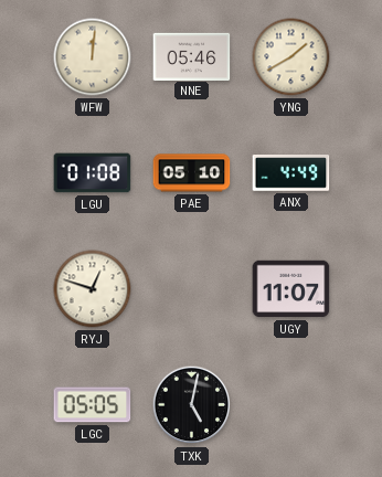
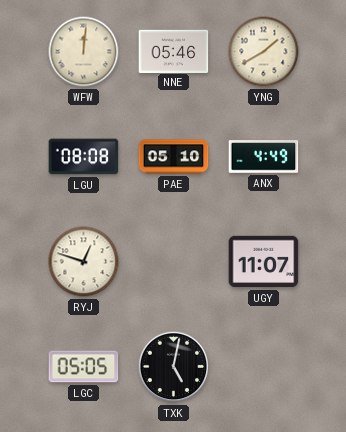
LGU: 01:08 -> 08:08
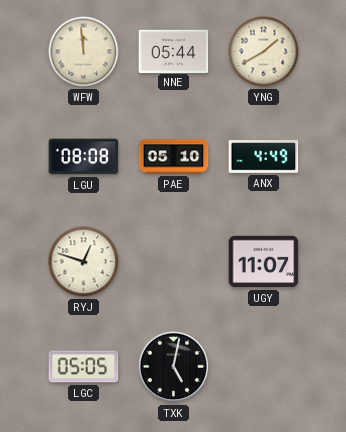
WFW: 12:01 -> 11:59
NNE: 05:46 -> 05:44
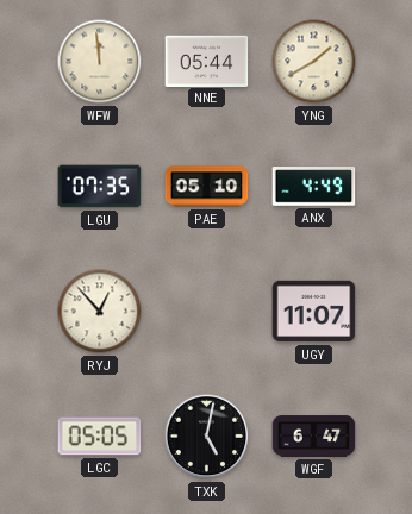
LGU: 08:08 -> 07:35
RYJ: 12:48 -> 12:53
WGF: none -> 6:47
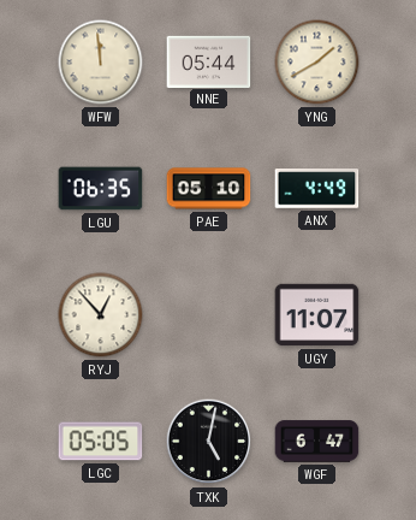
LGU: 07:35 -> 06:35
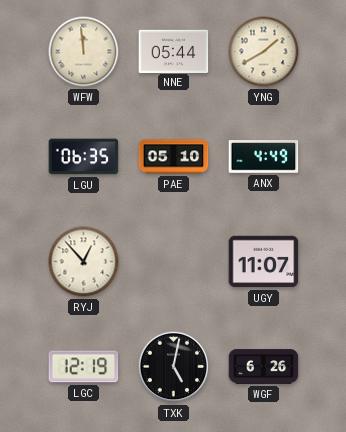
LGC: 05:05 -> 12:19
WGF: 6:47 -> 6:26
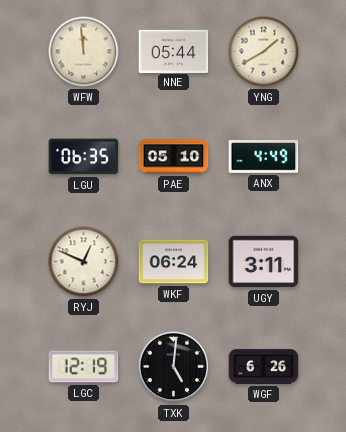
RYJ: 12:53 -> 12:49
WKF: none -> 06:24
UGY: 11:07 -> 3:11
TXK: 5:02 -> 5:01
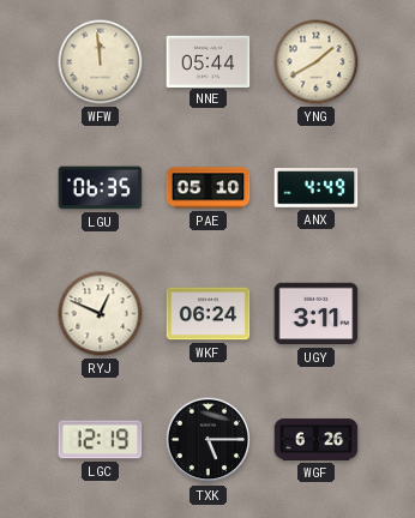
TXK: 5:01 -> 5:15
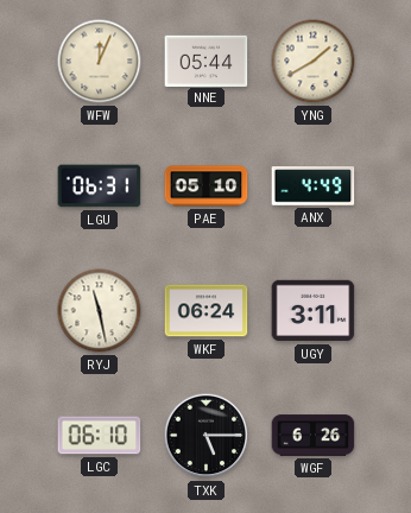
WFW: 11:59 -> 12:04
LGU: 06:35 -> 06:31
RYJ: 12:49 -> 11:28
LGC: 12:19 -> 06:10
